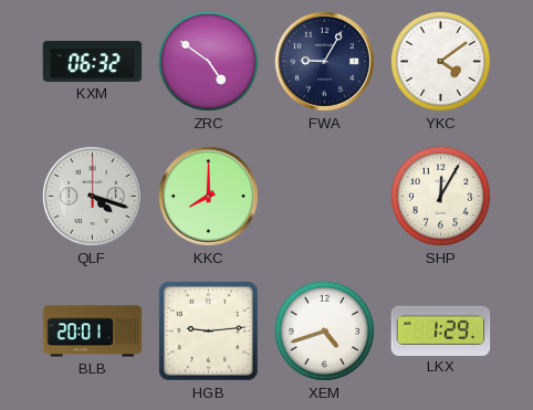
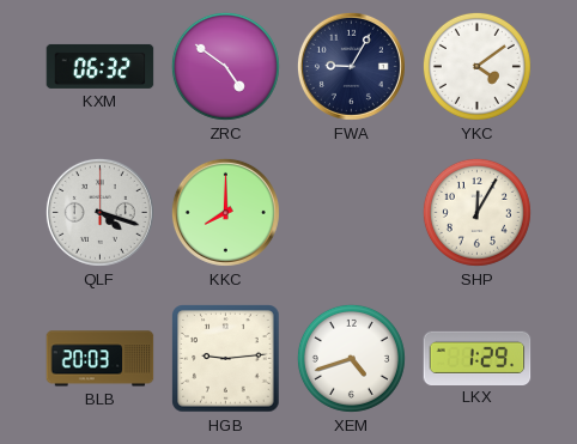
BLB: 20:01 -> 20:03
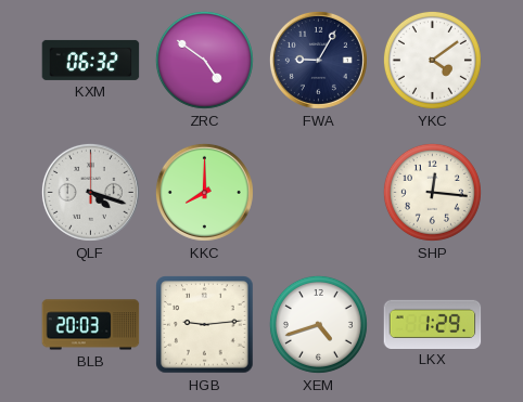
SHP: 12:05 -> 12:16
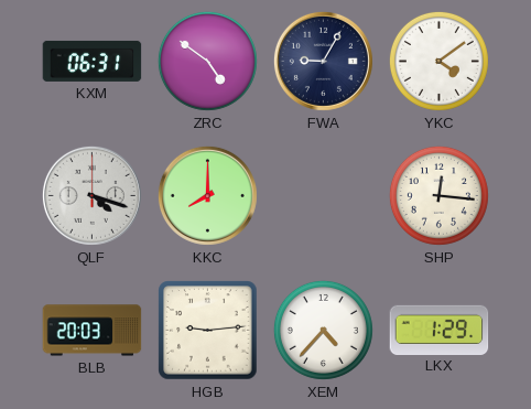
KXM: 06:32 -> 06:31
XEM: 4:42 -> 4:37
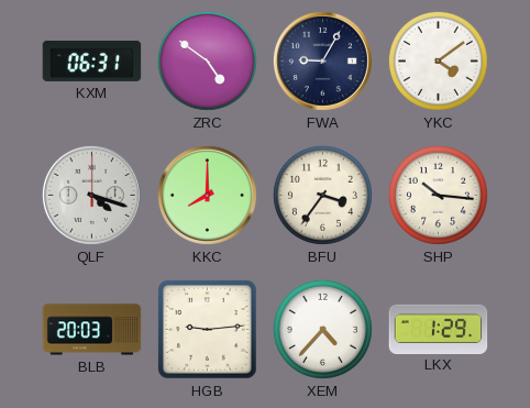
BFU: none -> 3:36
SHP: 12:16 -> 10:16
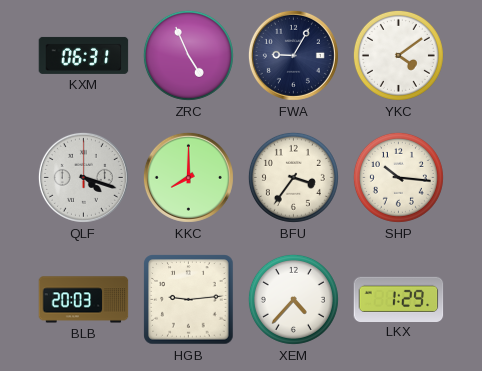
ZRC: 4:51 -> 4:56
